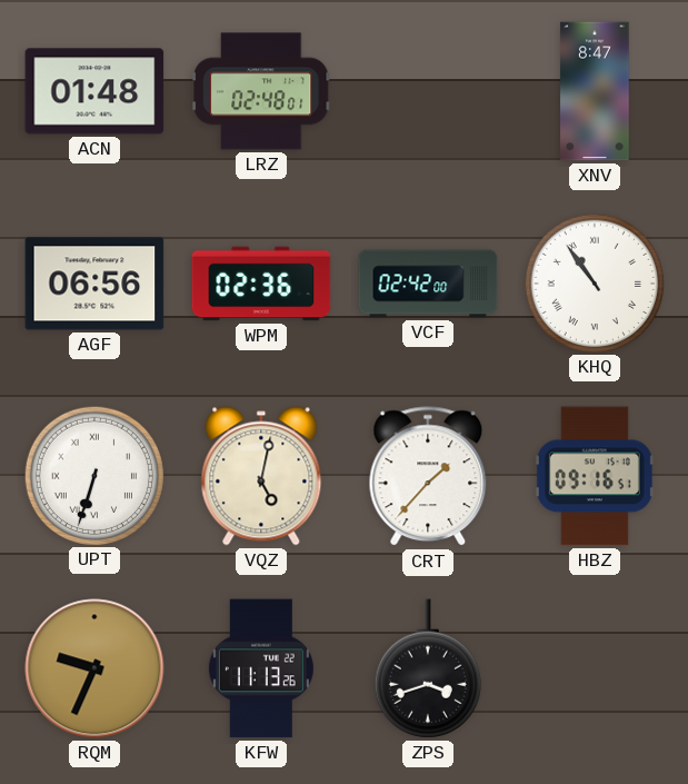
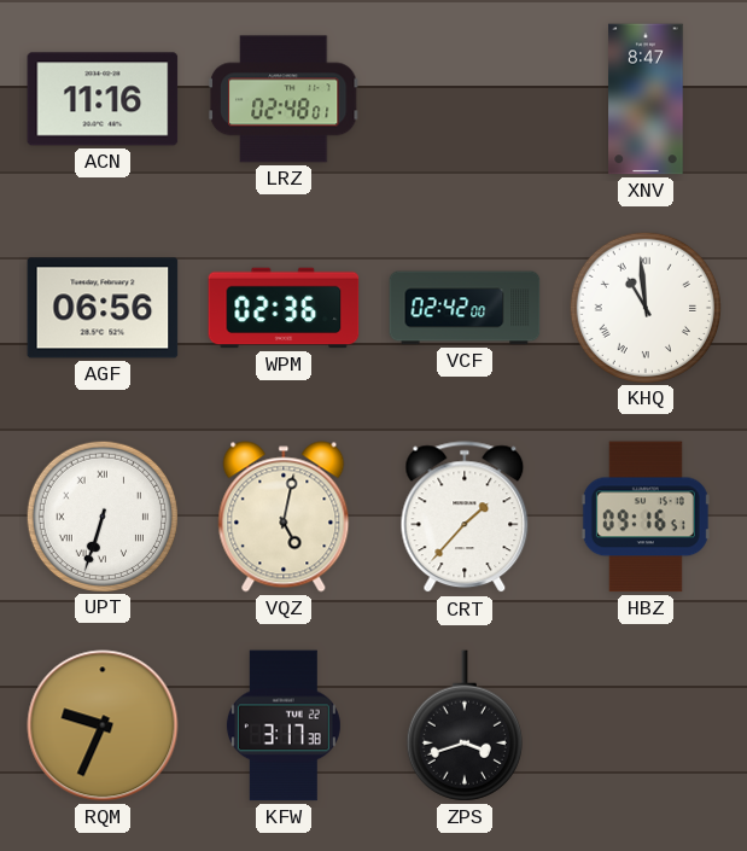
ACN: 01:48 -> 11:16
KHQ: 10:54 -> 10:59
KFW: 11:13 -> 3:17
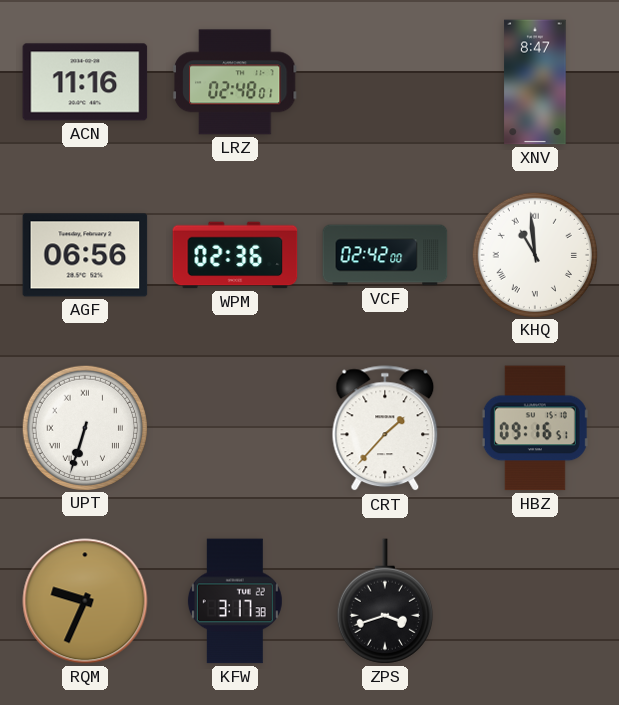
VQZ: 5:02 -> none
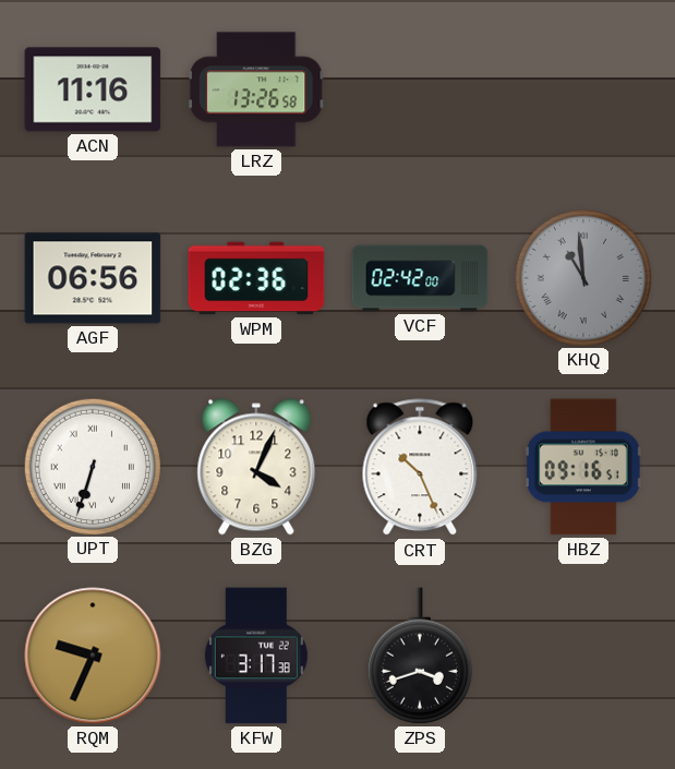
LRZ: 02:48 -> 13:26
XNV: 8:47 -> none
KHQ dial: white -> grey
BZG: none -> 4:04
CRT: 1:37 -> 10:26
